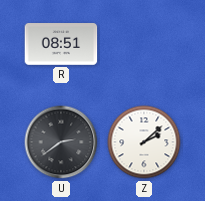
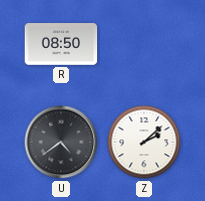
R: 08:51 -> 08:50
U: 2:39 -> 4:39
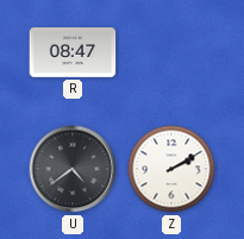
R: 08:50 -> 08:47
Z: 2:08 -> 2:10
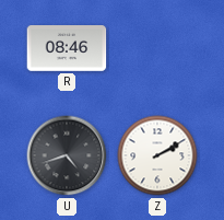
R: 08:47 -> 08:46
U: 4:39 -> 4:42
